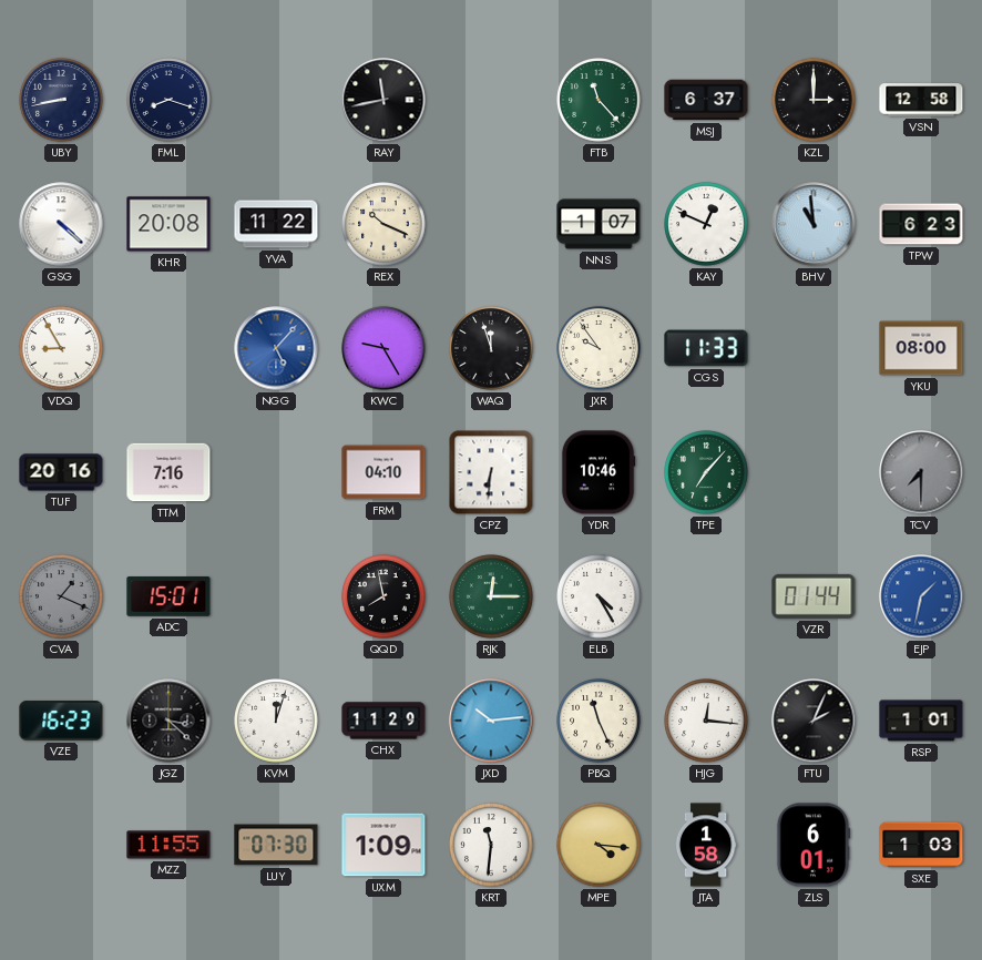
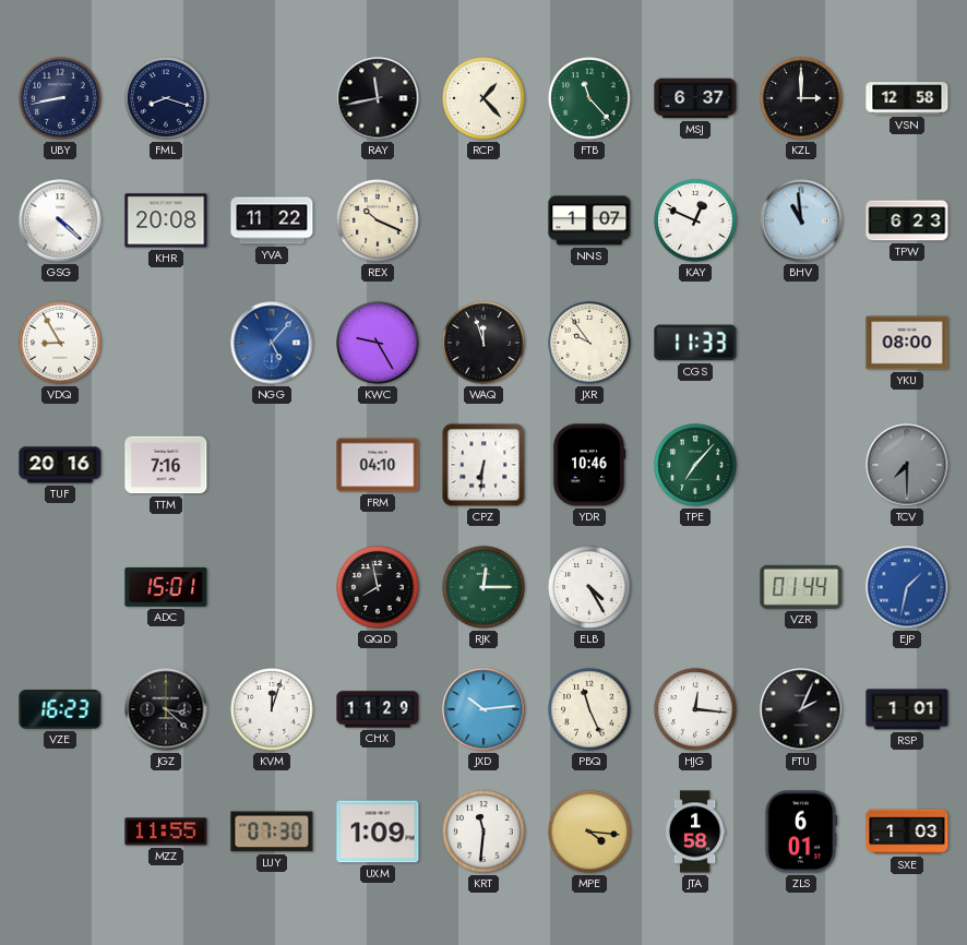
RCP: none -> 1:23
CVA: 1:19 -> none
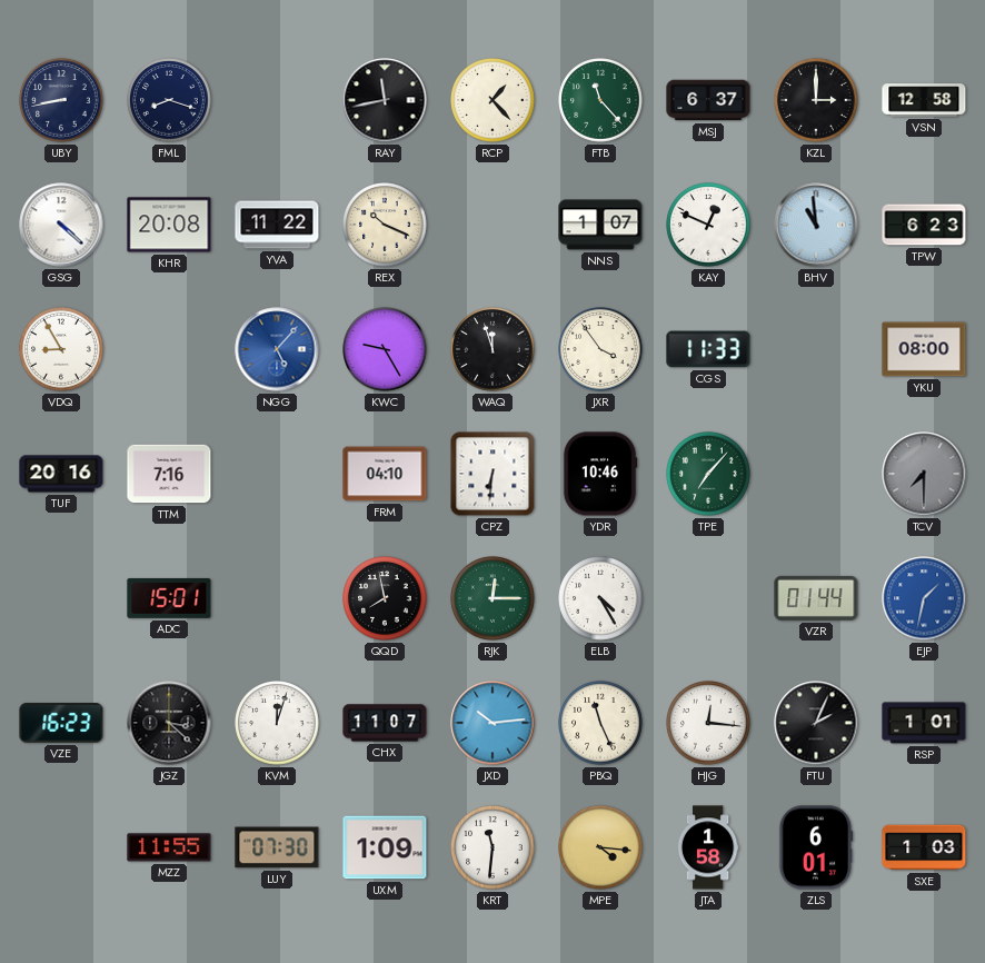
JXR: 9:54 -> 3:54
CHX: 11:29 -> 11:07
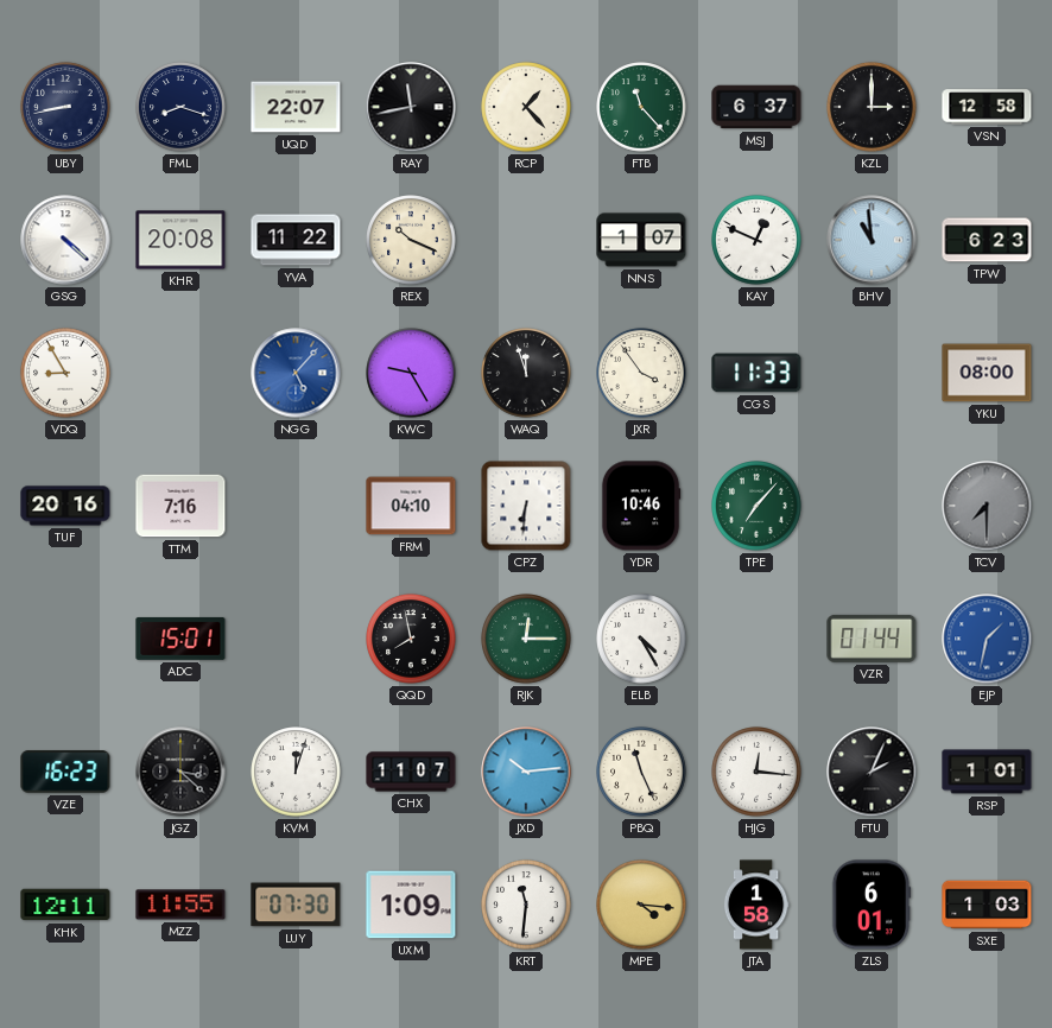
UQD: none -> 22:07
KHK: none -> 12:11
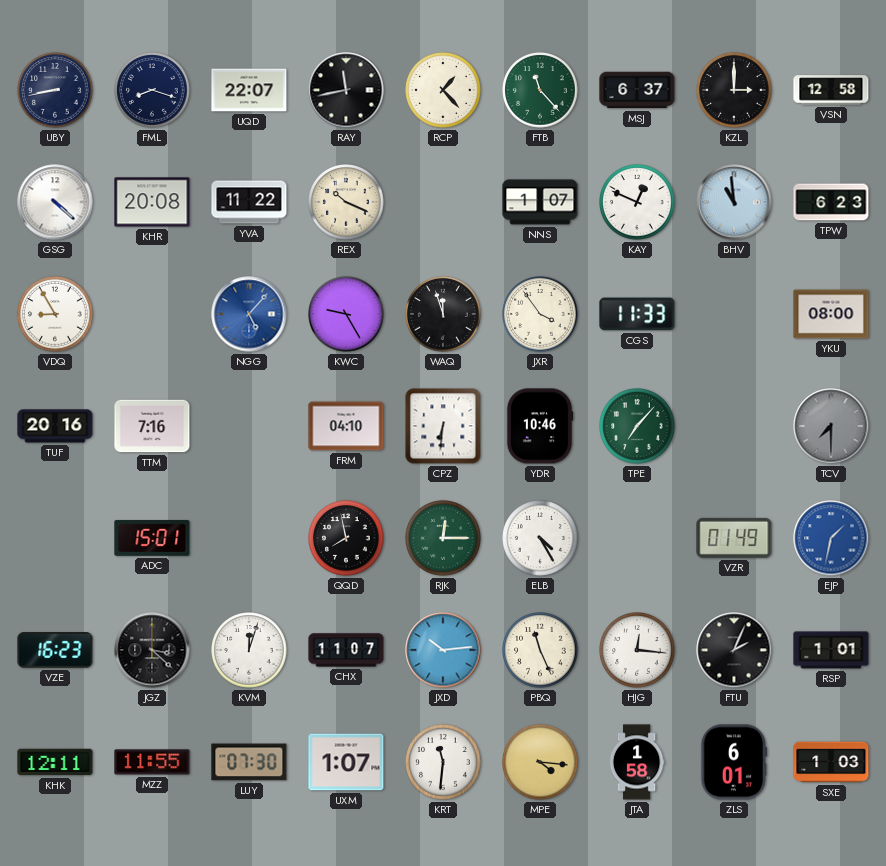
VZR: 01:44 -> 01:49
UXM: 1:09 -> 1:07
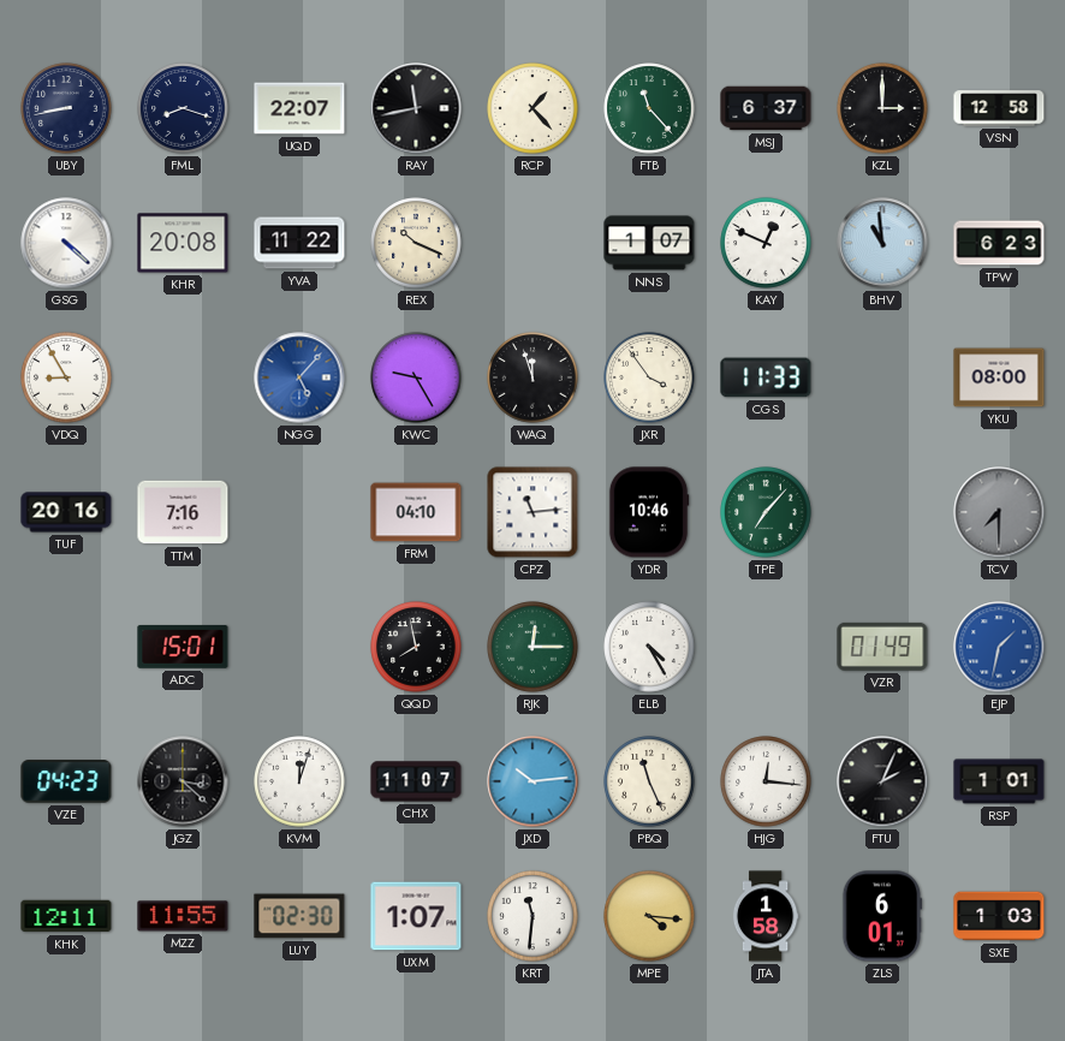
CPZ: 6:31 -> 11:14
VZE: 16:23 -> 04:23
LUY: 07:30 -> 02:30
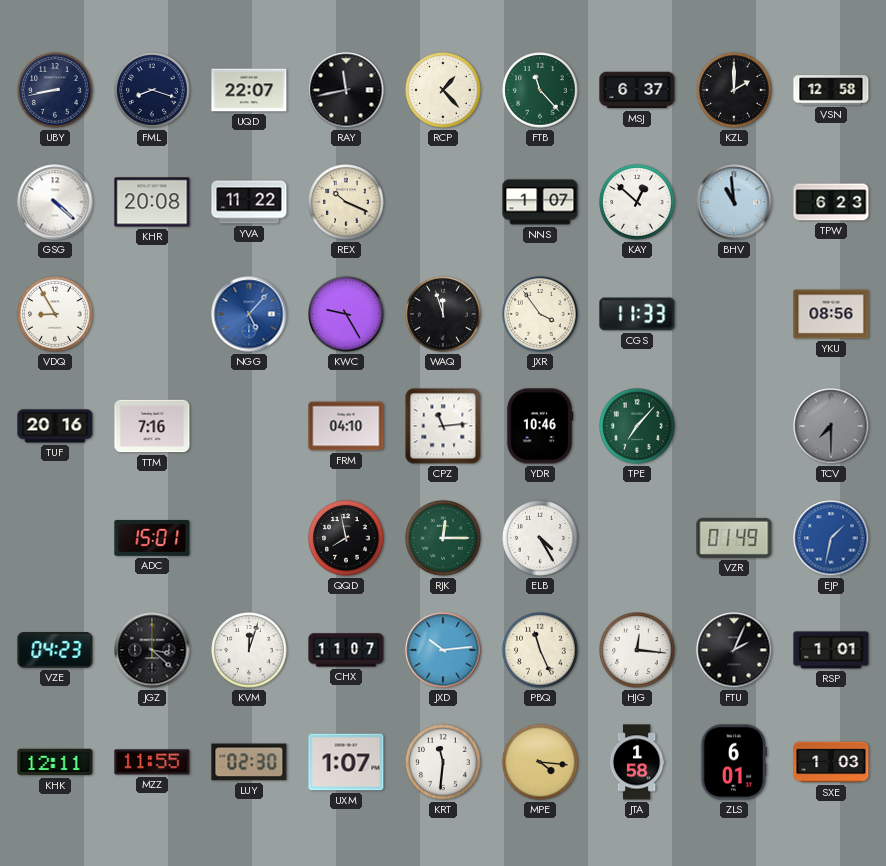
KZL: 3:00 -> 2:00
KAY: 12:49 -> 12:52
YKU: 08:00 -> 08:56
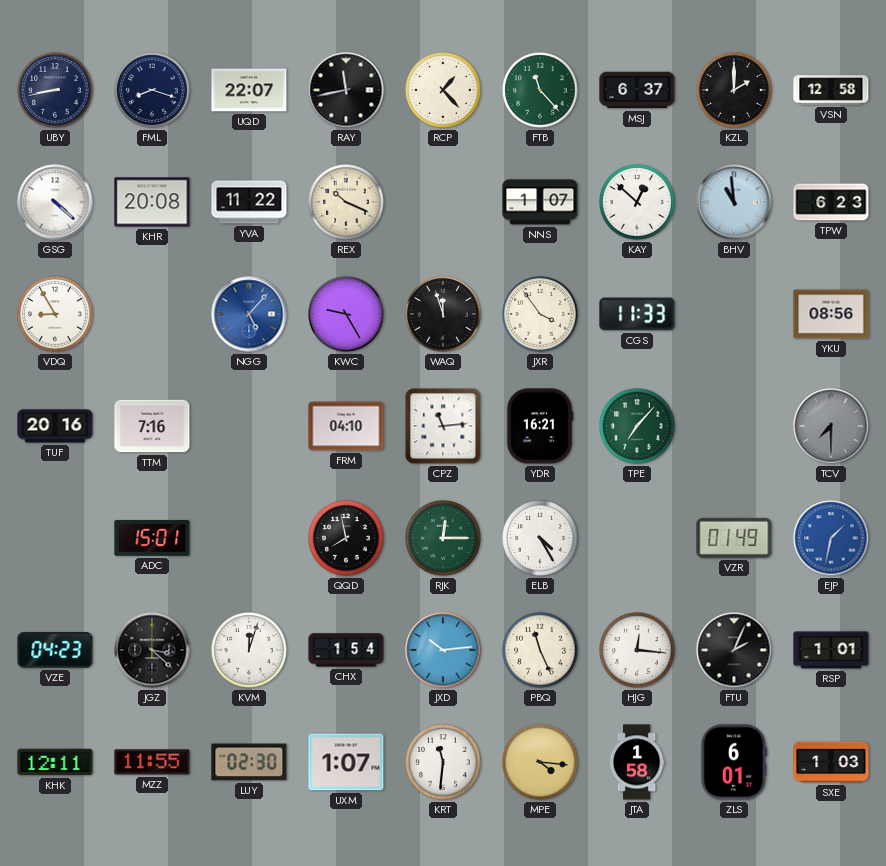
YDR: 10:46 -> 16:21
CHX: 11:07 -> 1:54
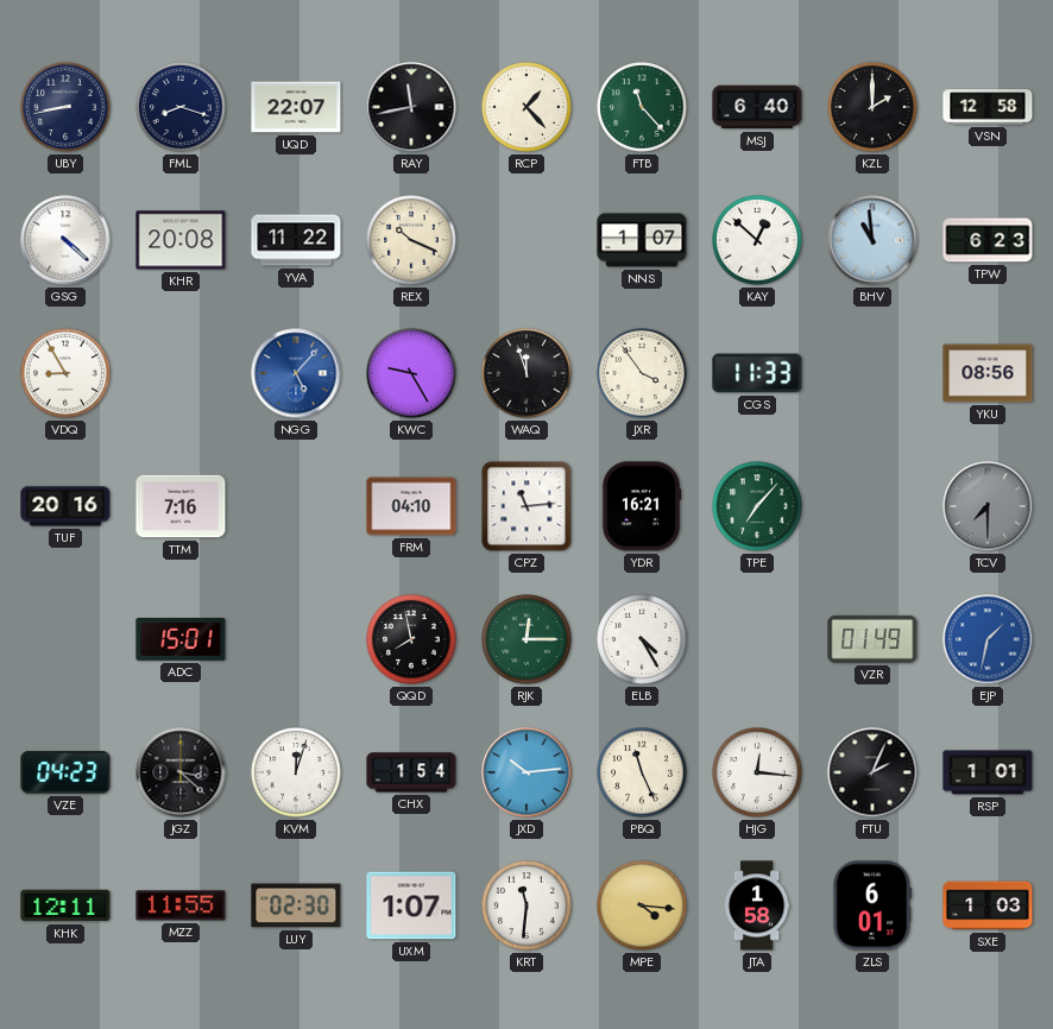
MSJ: 6:37 -> 6:40
